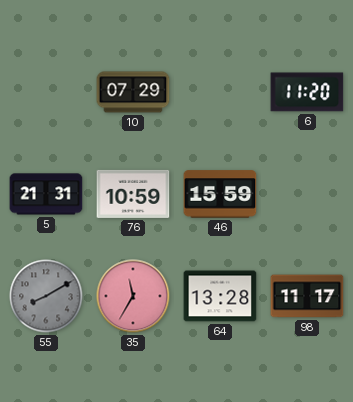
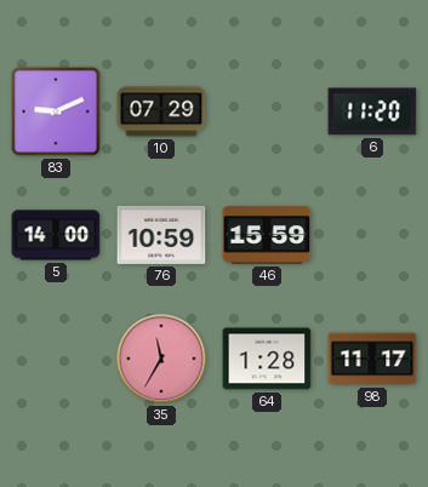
83: none -> 9:11
5: 21:31 -> 14:00
55: 8:10 -> none
64: 13:28 -> 1:28
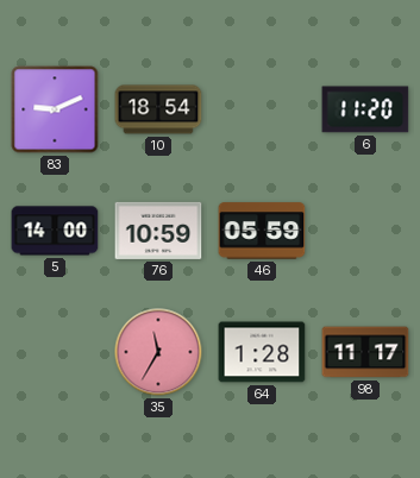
10: 07:29 -> 18:54
46: 15:59 -> 05:59
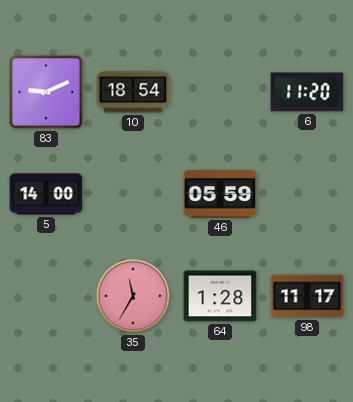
76: 10:59 -> none
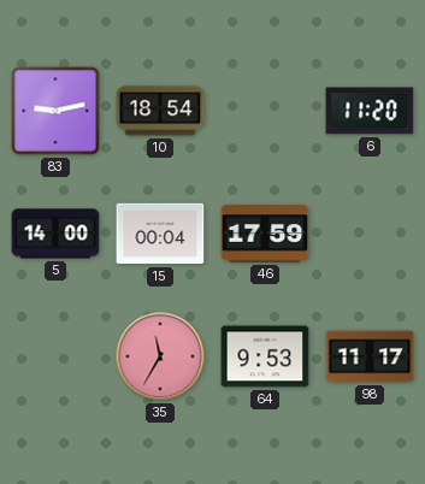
83: 9:11 -> 9:13
15: none -> 00:04
46: 05:59 -> 17:59
64: 1:28 -> 9:53
